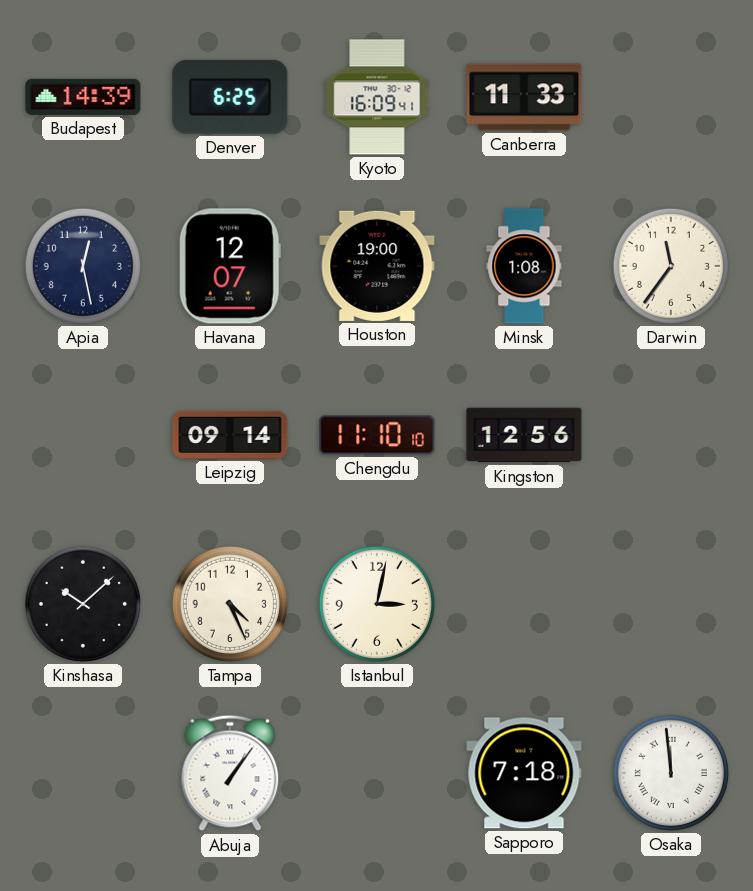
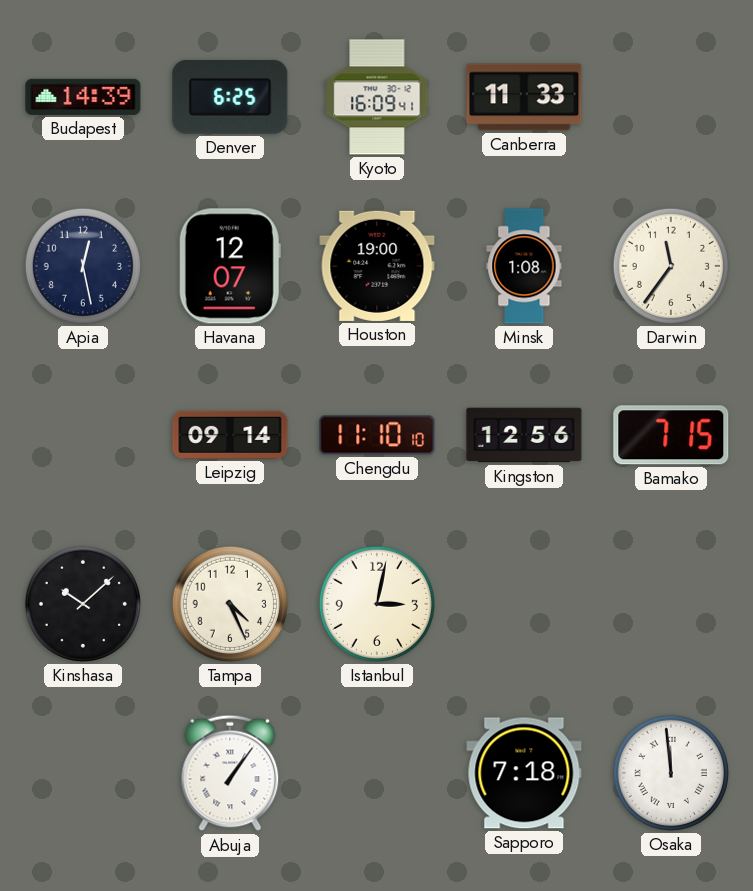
Bamako: none -> 7:15
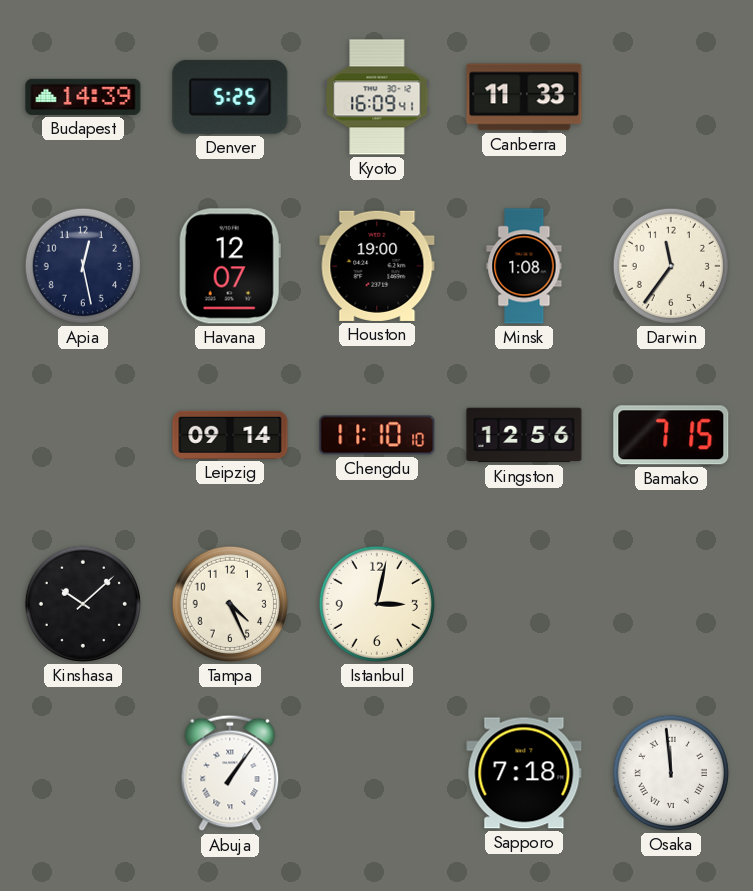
Denver: 6:25 -> 5:25
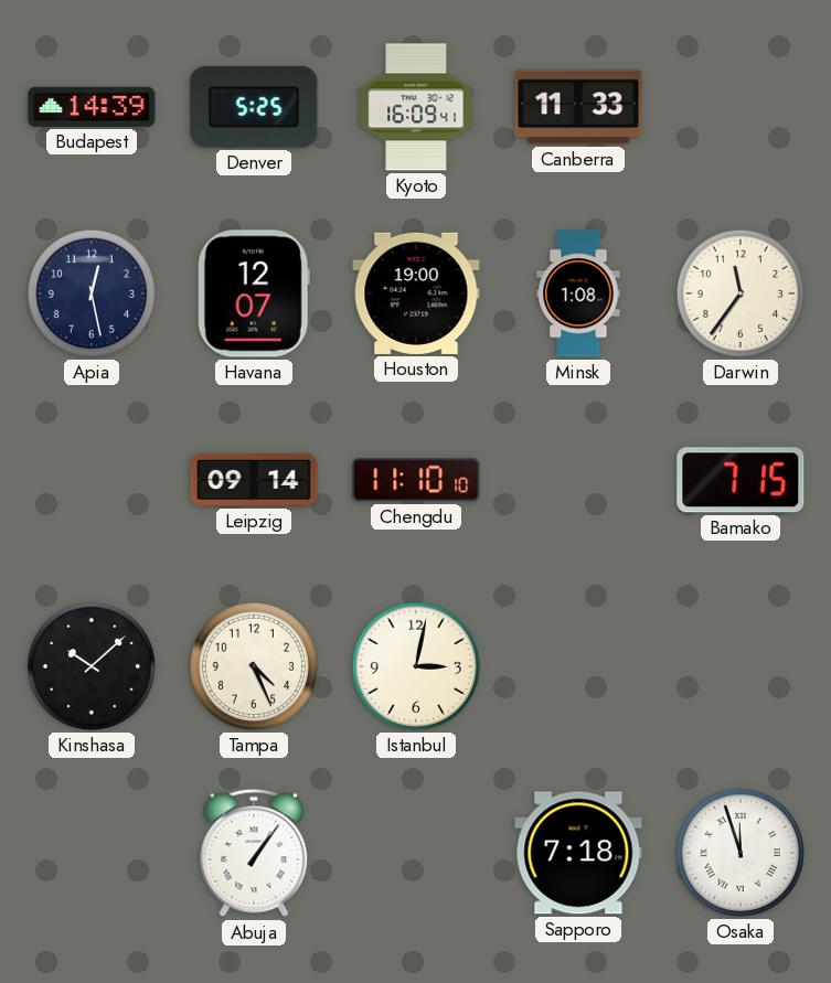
Kingston: 12:56 -> none
Osaka: 11:59 -> 11:57
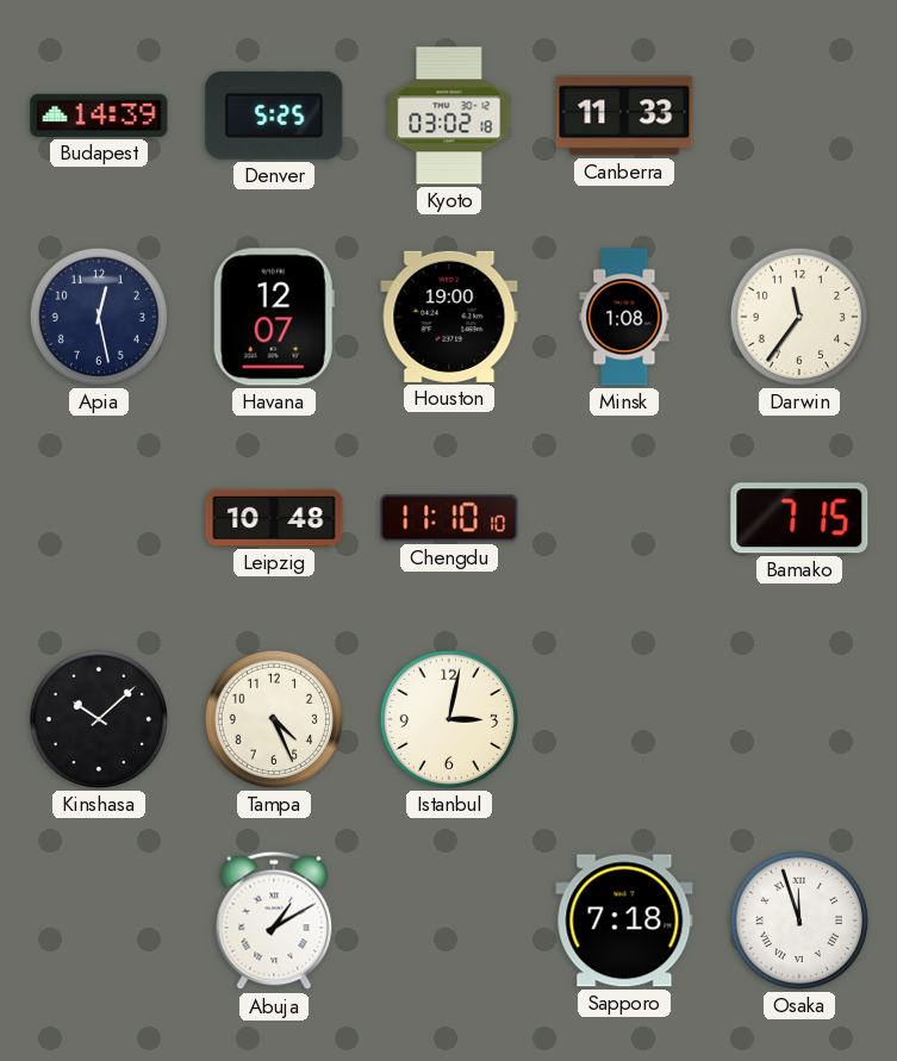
Kyoto: 16:09 -> 03:02
Leipzig: 09:14 -> 10:48
Abuja: 1:06 -> 1:10
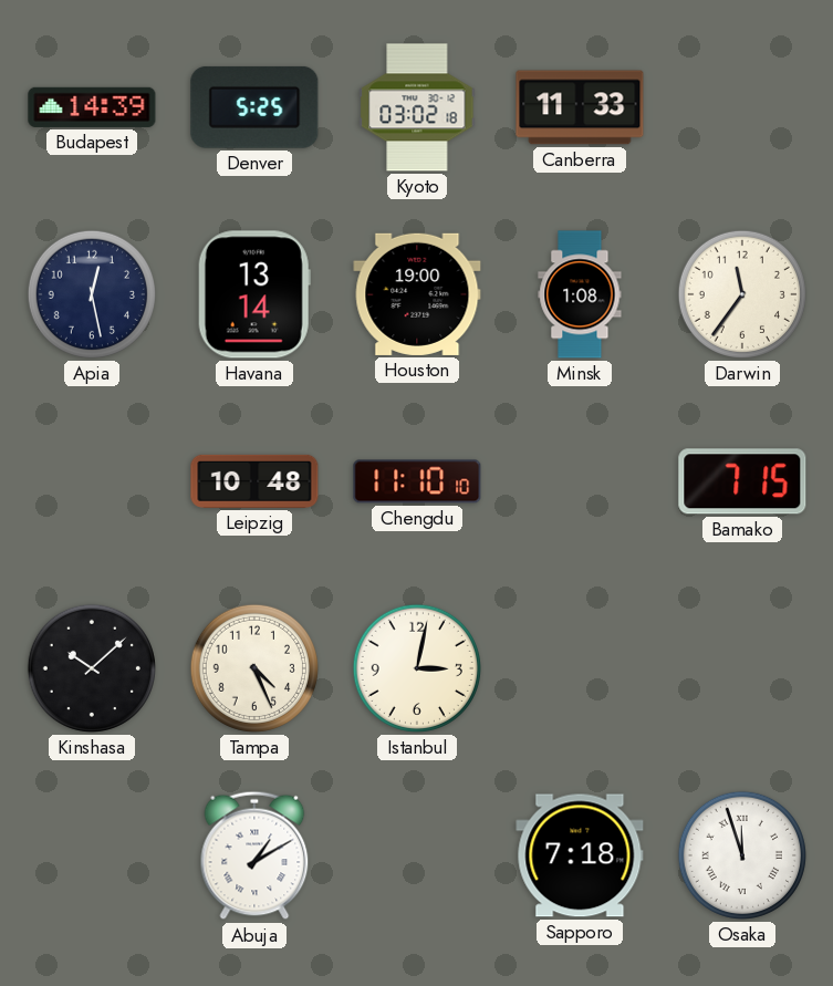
Havana: 12:07 -> 13:14
